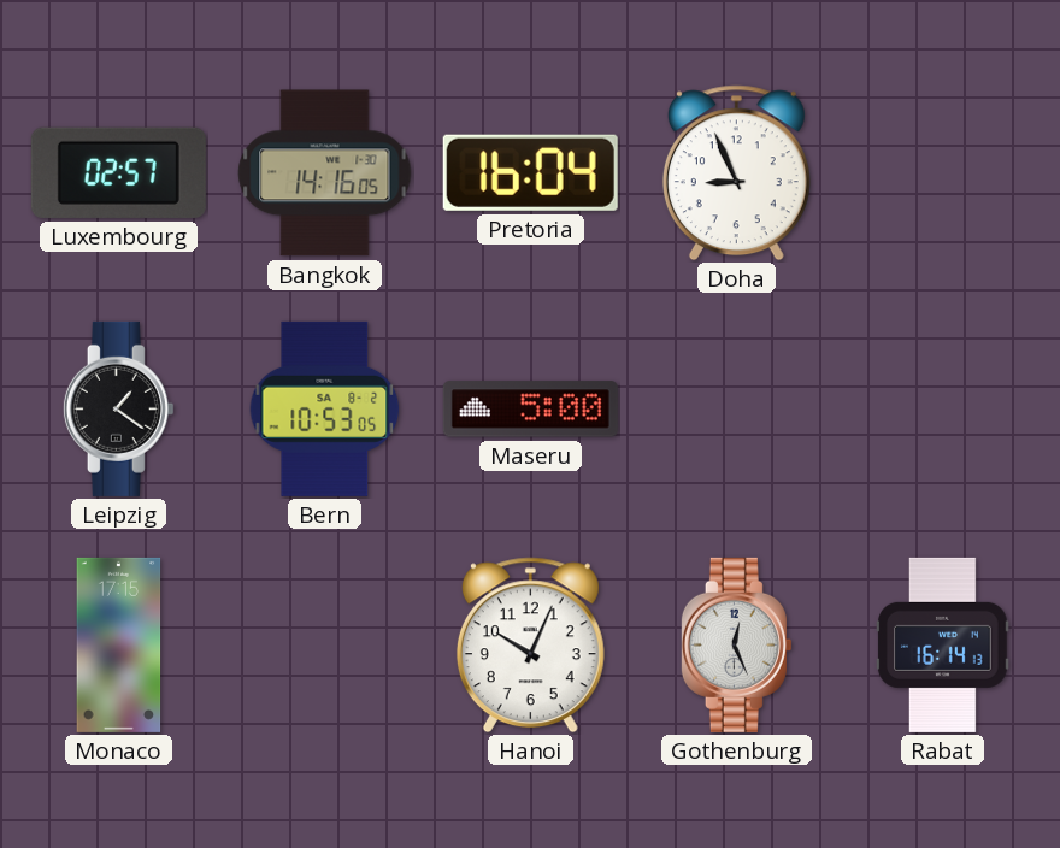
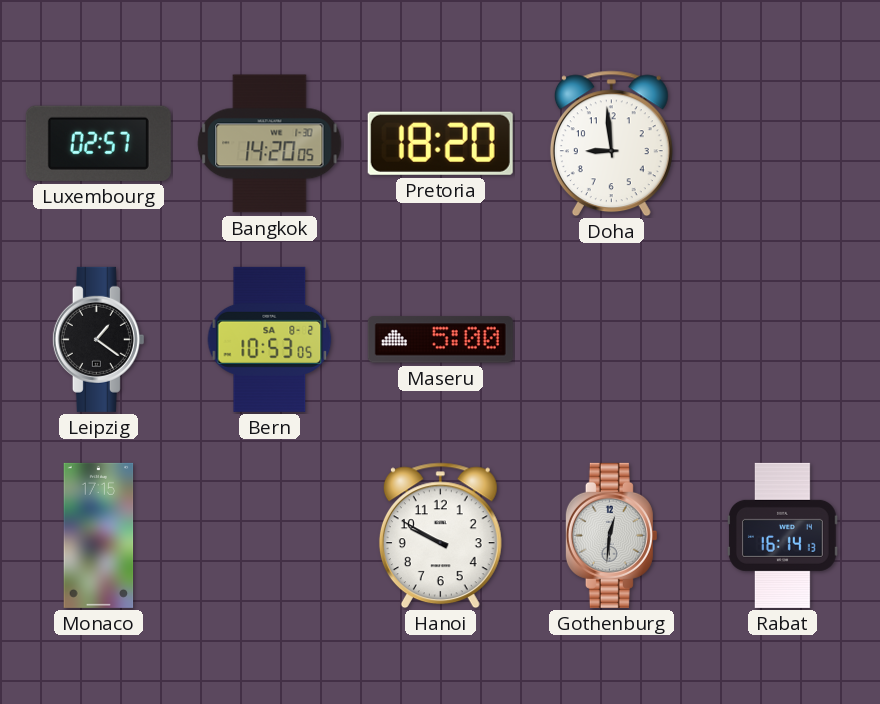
Bangkok: 14:16 -> 14:20
Pretoria: 16:04 -> 18:20
Doha: 8:56 -> 8:59
Hanoi: 10:04 -> 9:50
Gothenburg: 12:26 -> 12:31
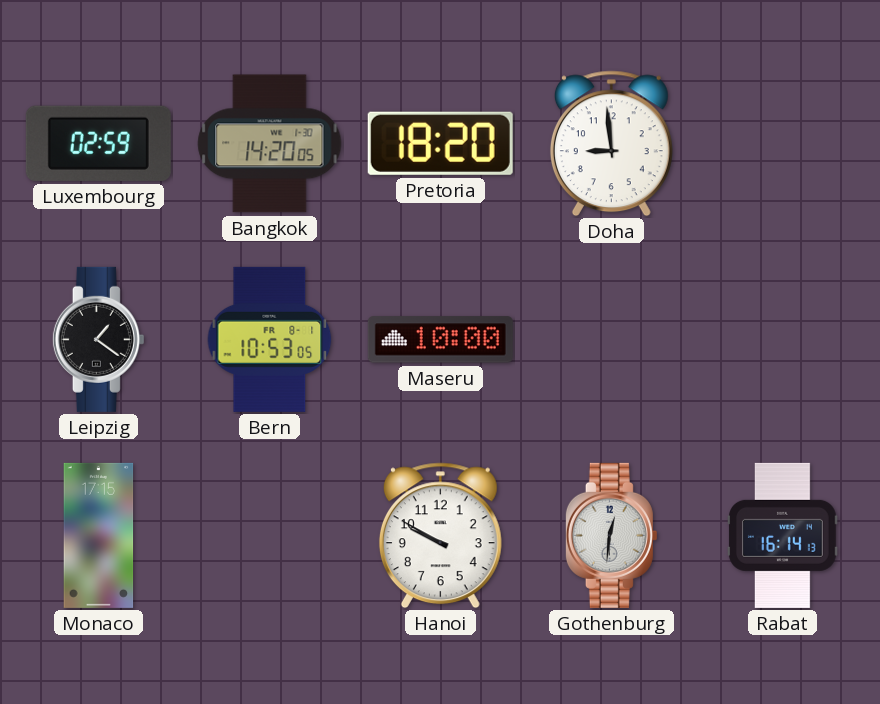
Luxembourg: 02:57 -> 02:59
Bern date: SA 8-2 -> FR 8-1
Maseru: 5:00 -> 10:00
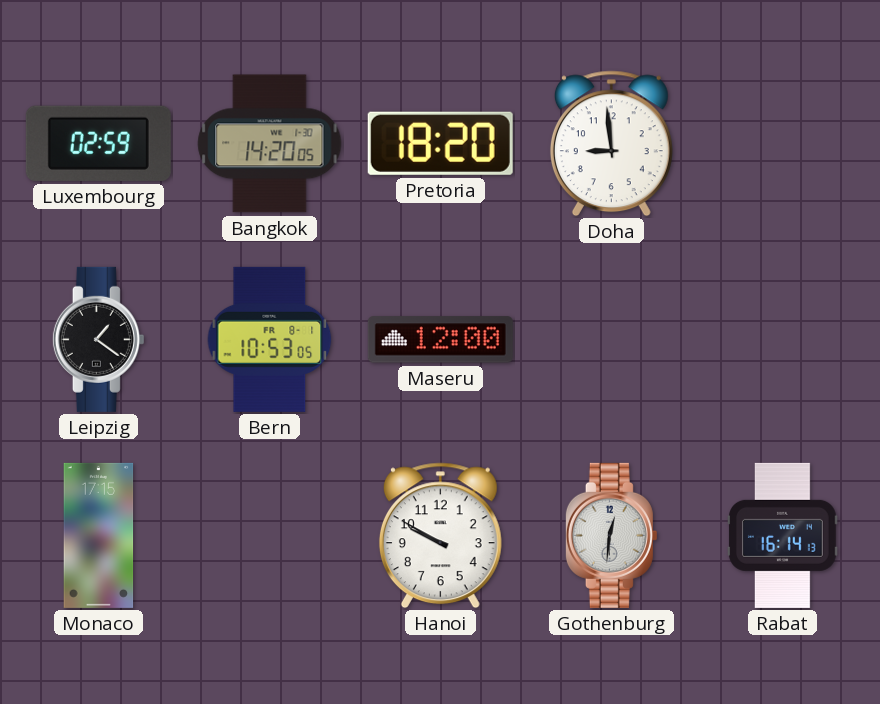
Maseru: 10:00 -> 12:00
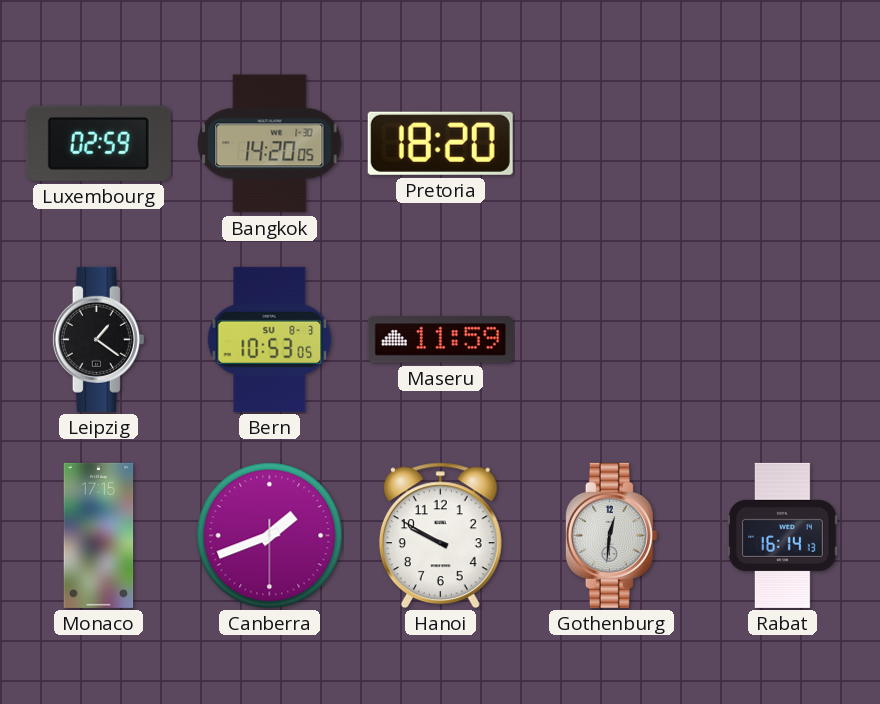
Doha: 8:59 -> none
Bern date: FR 8-1 -> SU 8-3
Maseru: 12:00 -> 11:59
Canberra: none -> 1:41
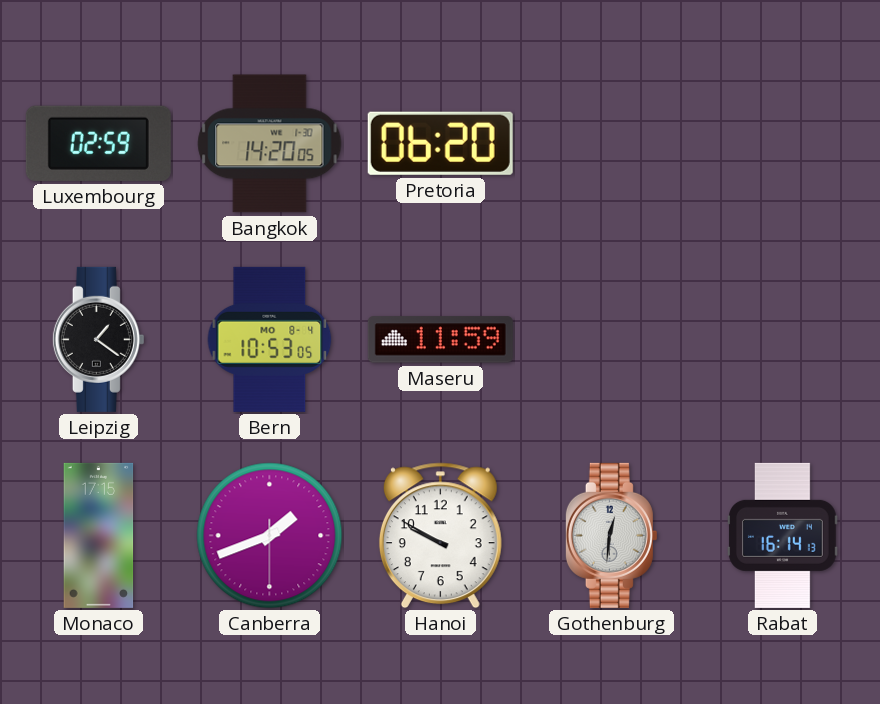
Pretoria: 18:20 -> 06:20
Bern date: SU 8-3 -> MO 8-4
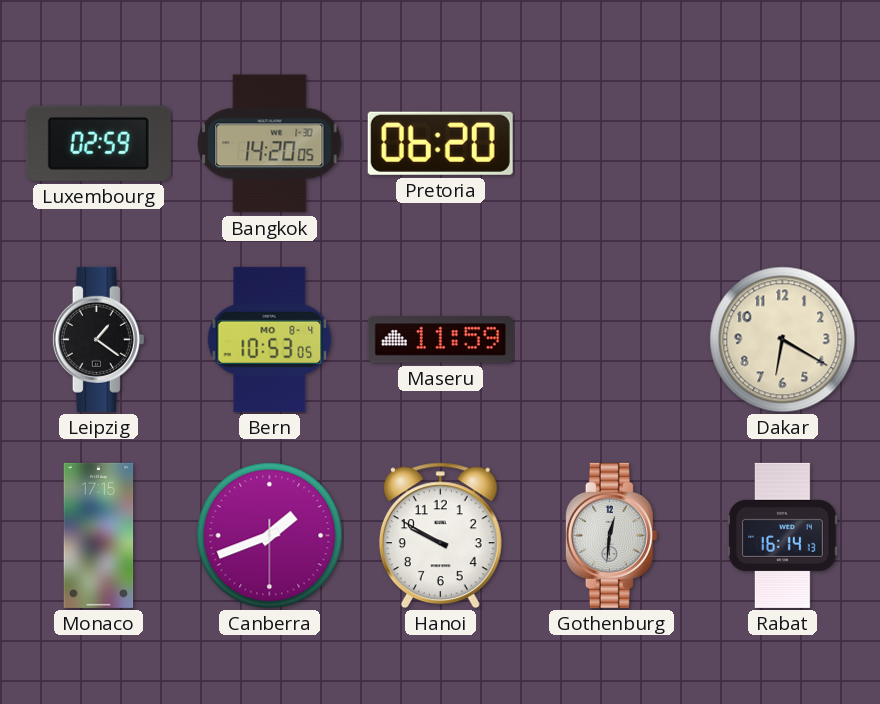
Dakar: none -> 6:20
